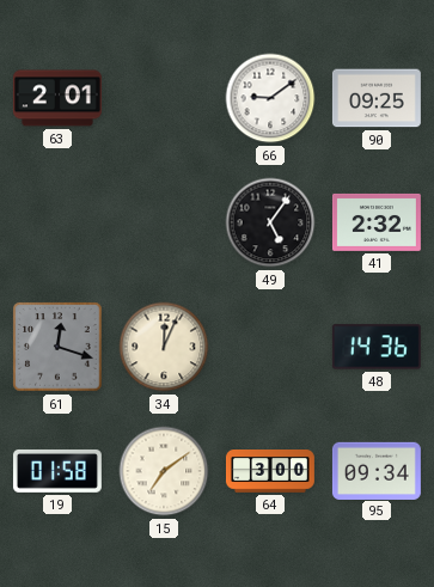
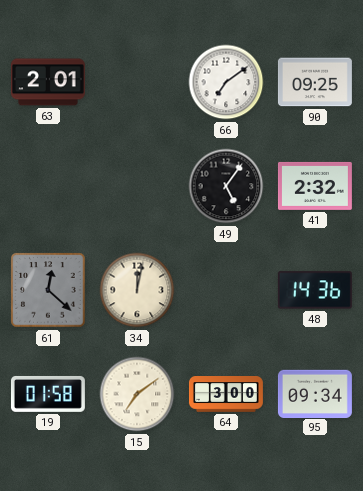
66: 9:09 -> 7:09
61: 12:18 -> 12:22
34: 12:04 -> 12:02
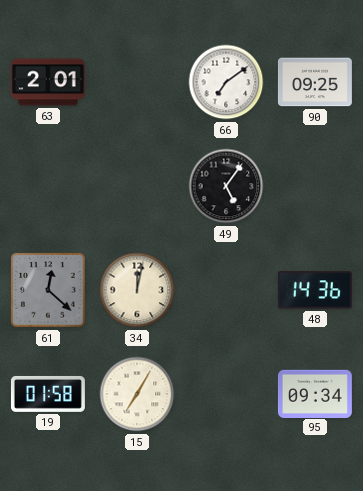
41: 2:32 -> none
15: 7:09 -> 7:05
64: 3:00 -> none
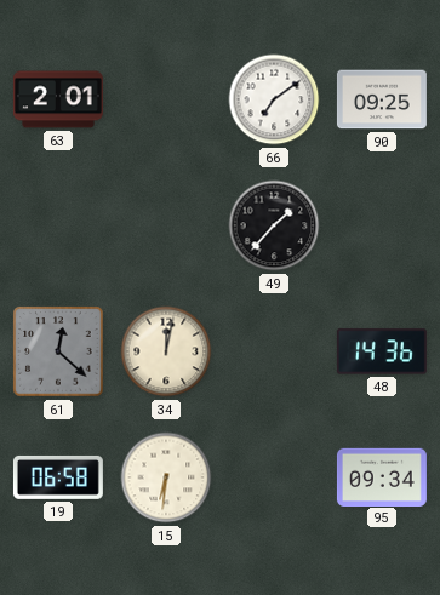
49: 5:06 -> 1:37
19: 01:58 -> 06:58
15: 7:05 -> 6:31
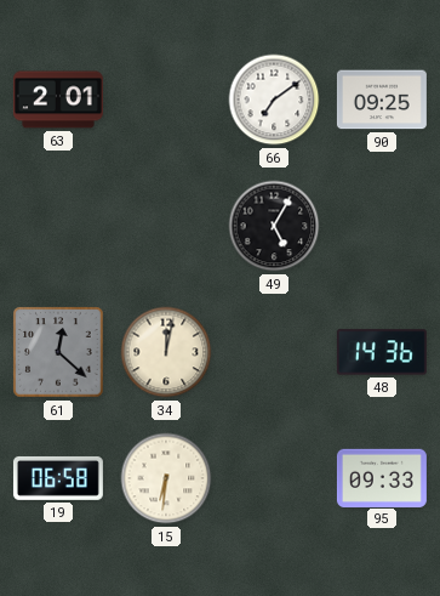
49: 1:37 -> 5:05
95: 09:34 -> 09:33
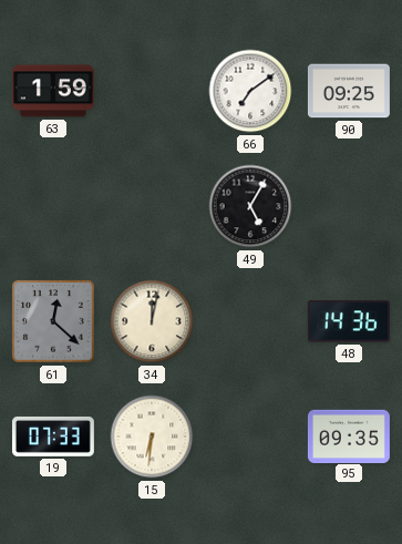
63: 2:01 -> 1:59
19: 06:58 -> 07:33
95: 09:33 -> 09:35
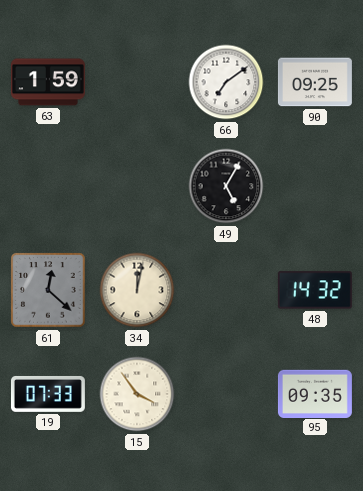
48: 14:36 -> 14:32
15: 6:31 -> 3:54
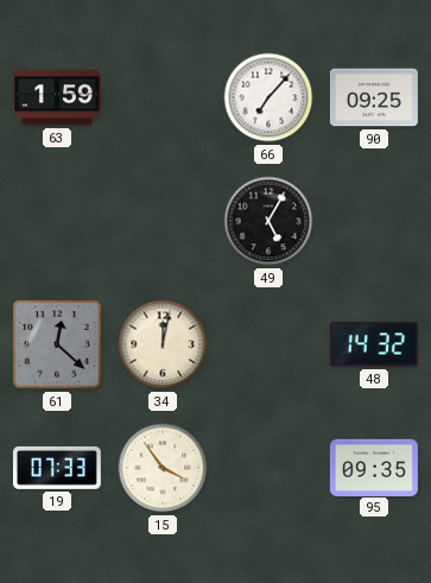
66: 7:09 -> 7:07
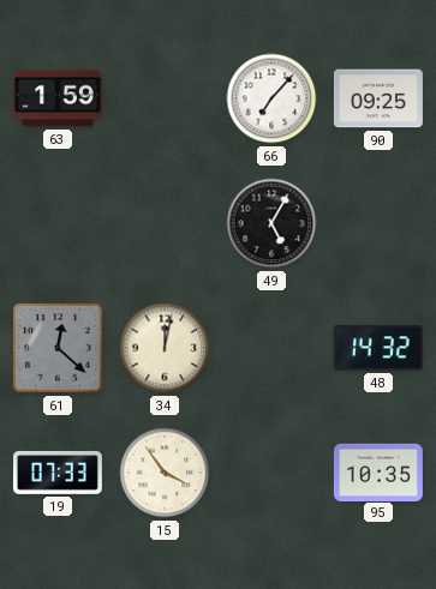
95: 09:35 -> 10:35
